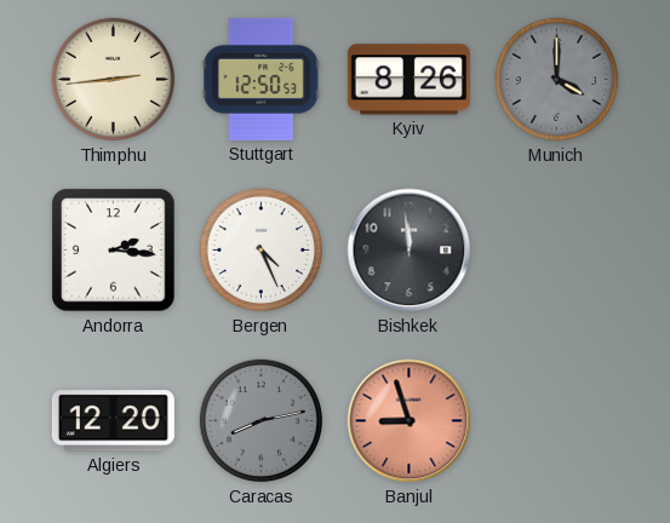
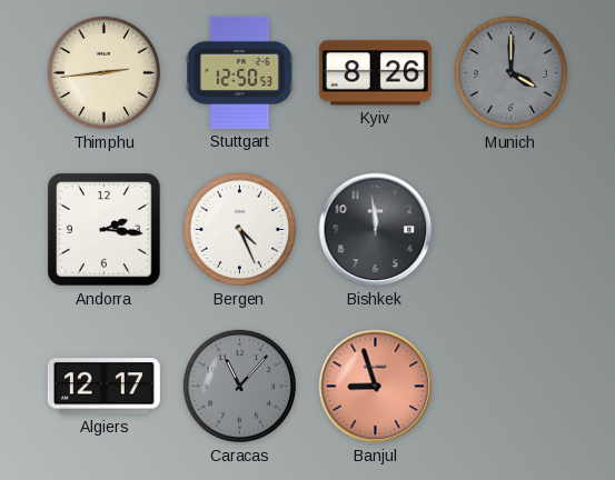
Algiers: 12:20 -> 12:17
Caracas: 8:13 -> 11:07
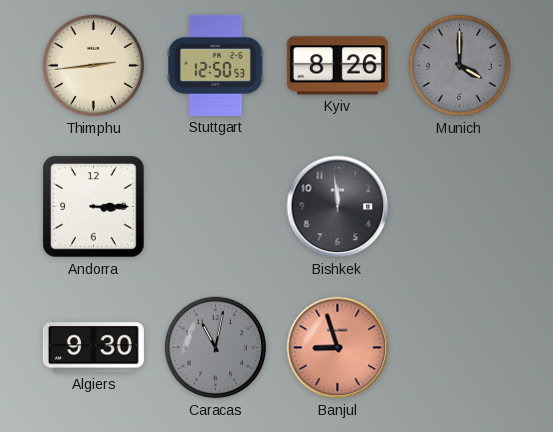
Andorra: 2:16 -> 3:15
Bergen: 4:26 -> none
Algiers: 12:17 -> 9:30
Caracas: 11:07 -> 11:02
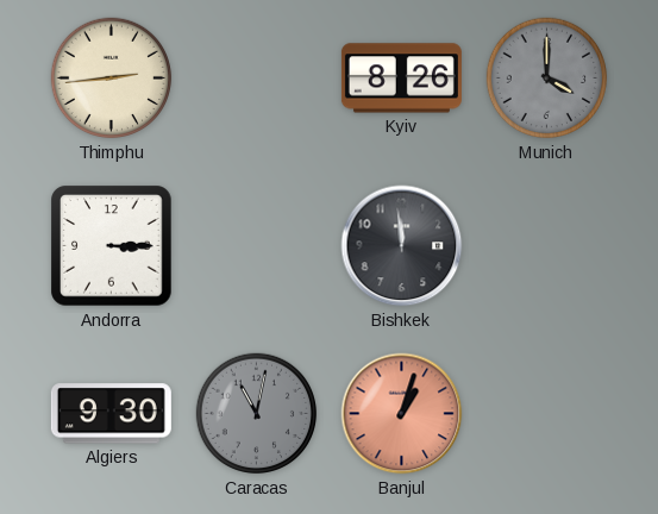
Stuttgart: 12:50 -> none
Banjul: 8:57 -> 1:03
